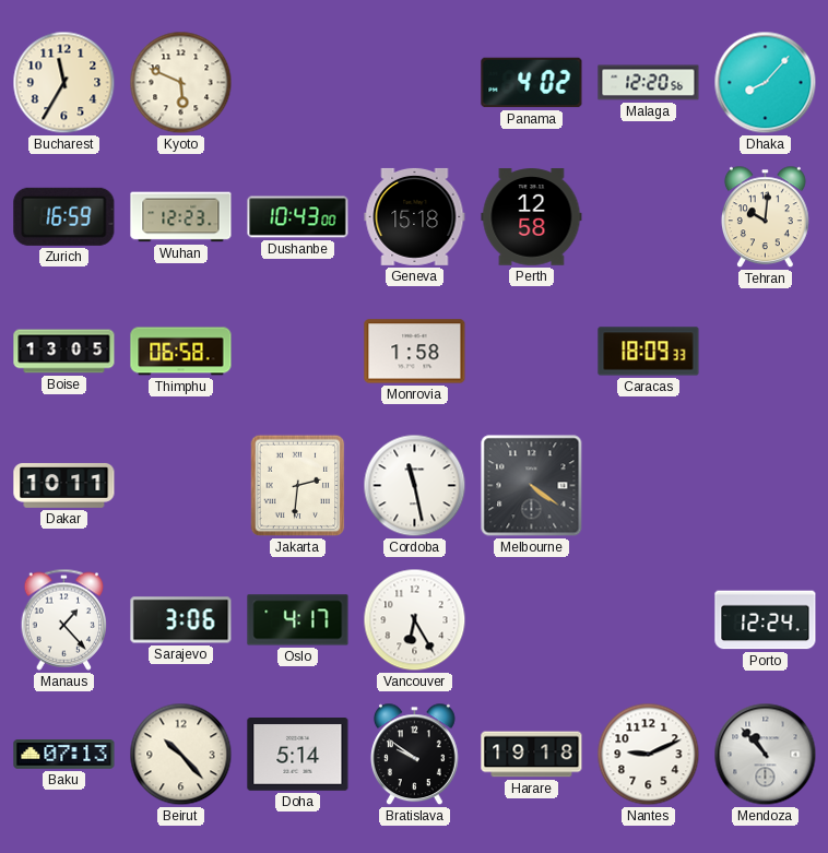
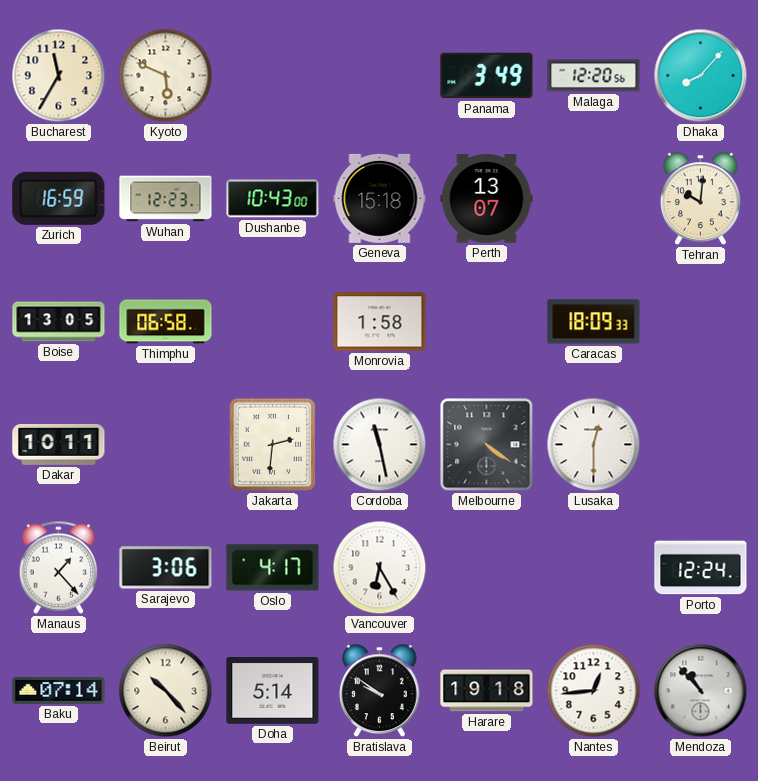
Panama: 4:02 -> 3:49
Perth: 12:58 -> 13:07
Lusaka: none -> 12:30
Baku: 07:13 -> 07:14
Nantes: 9:11 -> 12:44
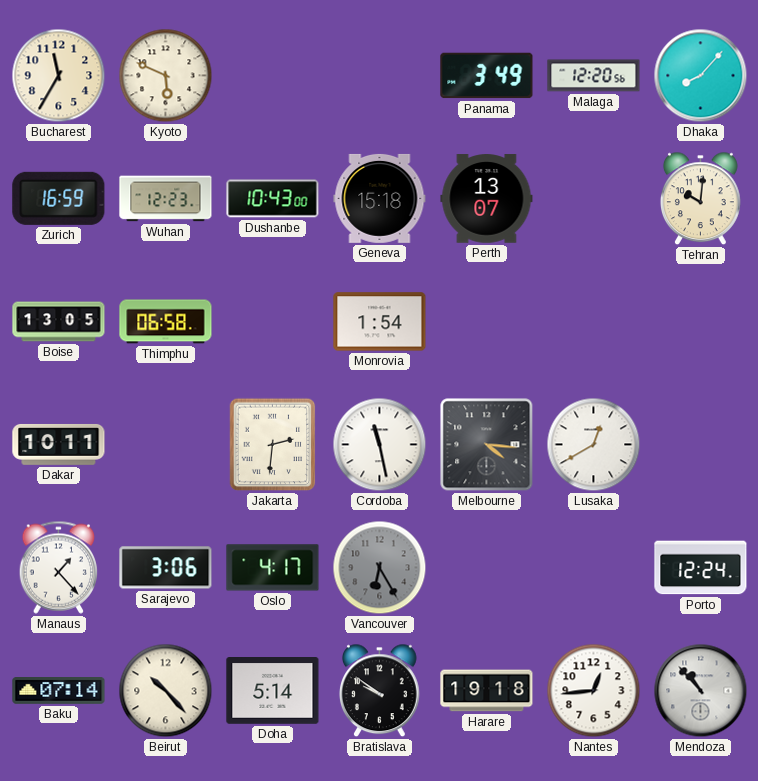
Monrovia: 1:58 -> 1:54
Caracas: 18:09 -> none
Melbourne: 4:21 -> 4:16
Lusaka: 12:30 -> 12:40
Vancouver dial: white -> grey
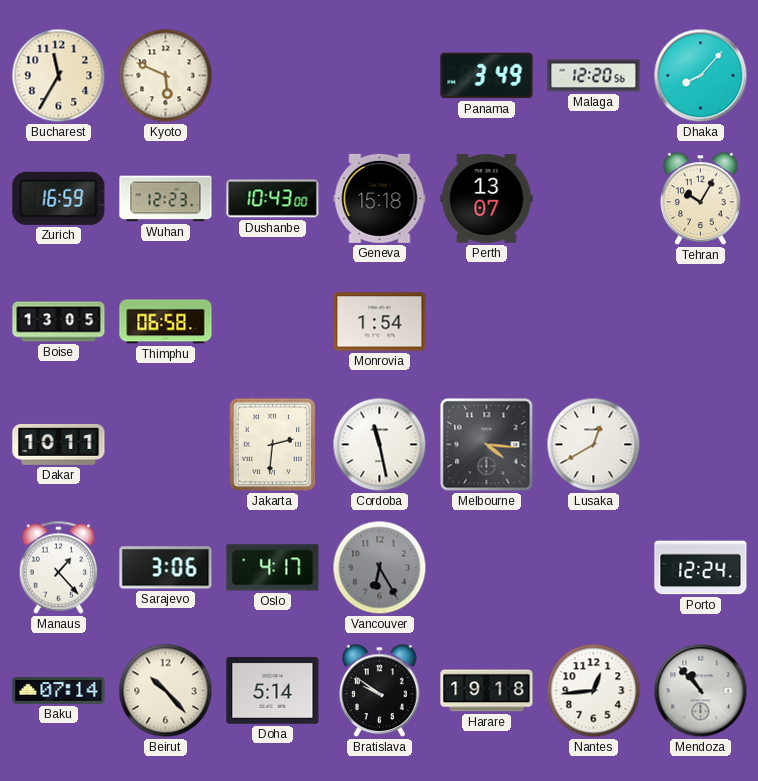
Tehran: 10:01 -> 10:05
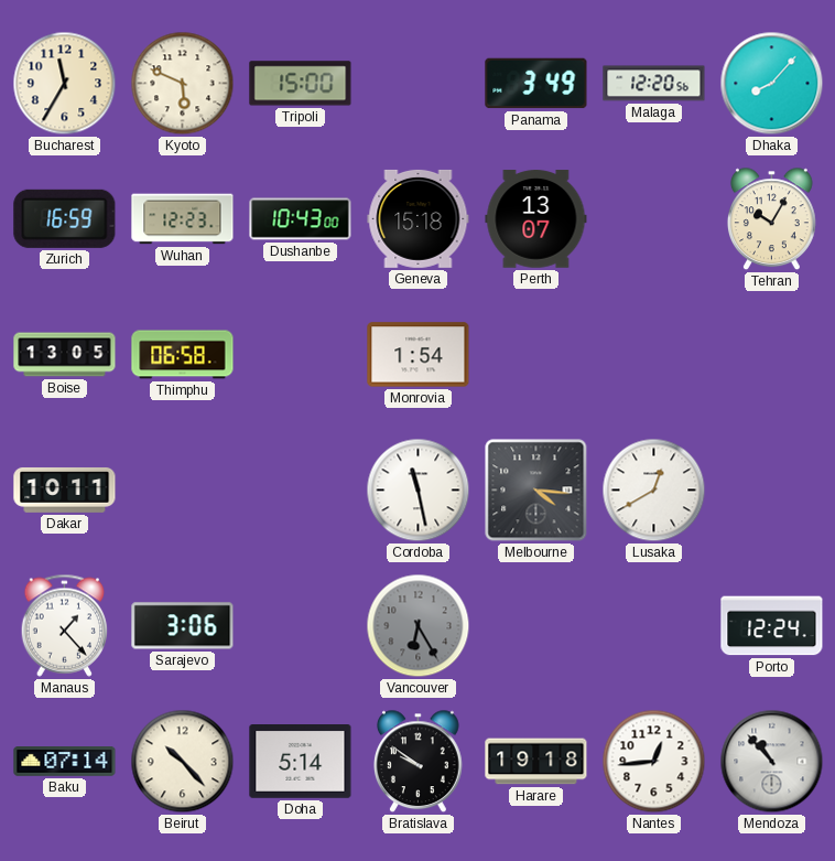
Tripoli: none -> 15:00
Jakarta: 2:31 -> none
Oslo: 4:17 -> none
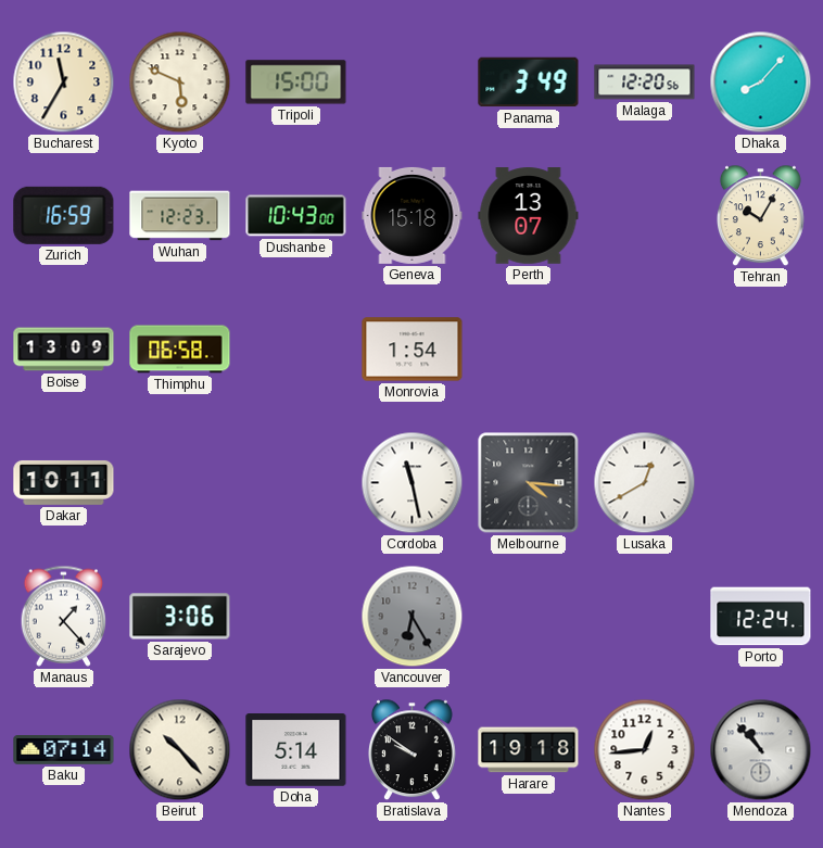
Boise: 13:05 -> 13:09
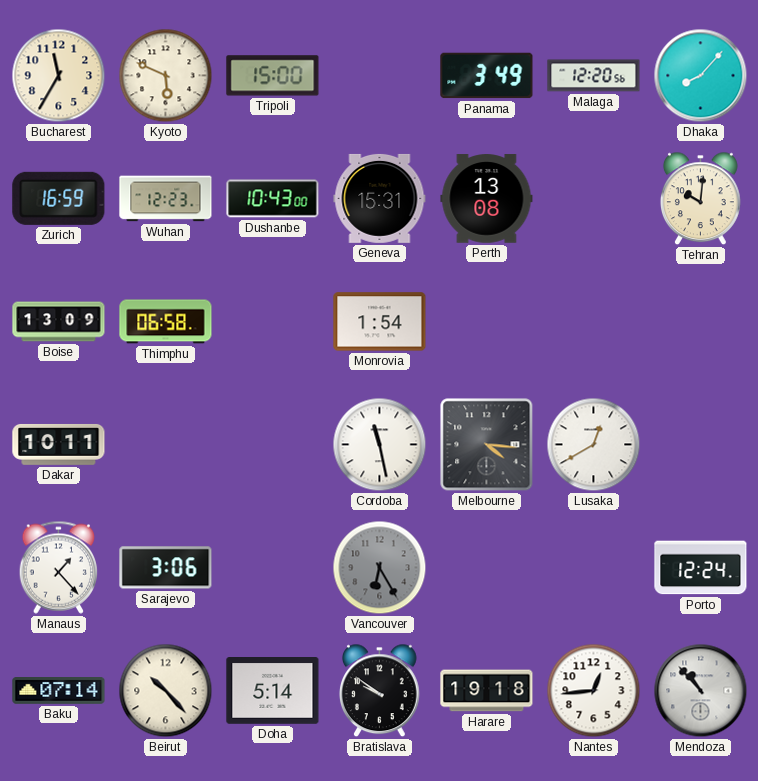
Geneva: 15:18 -> 15:31
Perth: 13:07 -> 13:08
Tehran: 10:05 -> 10:01
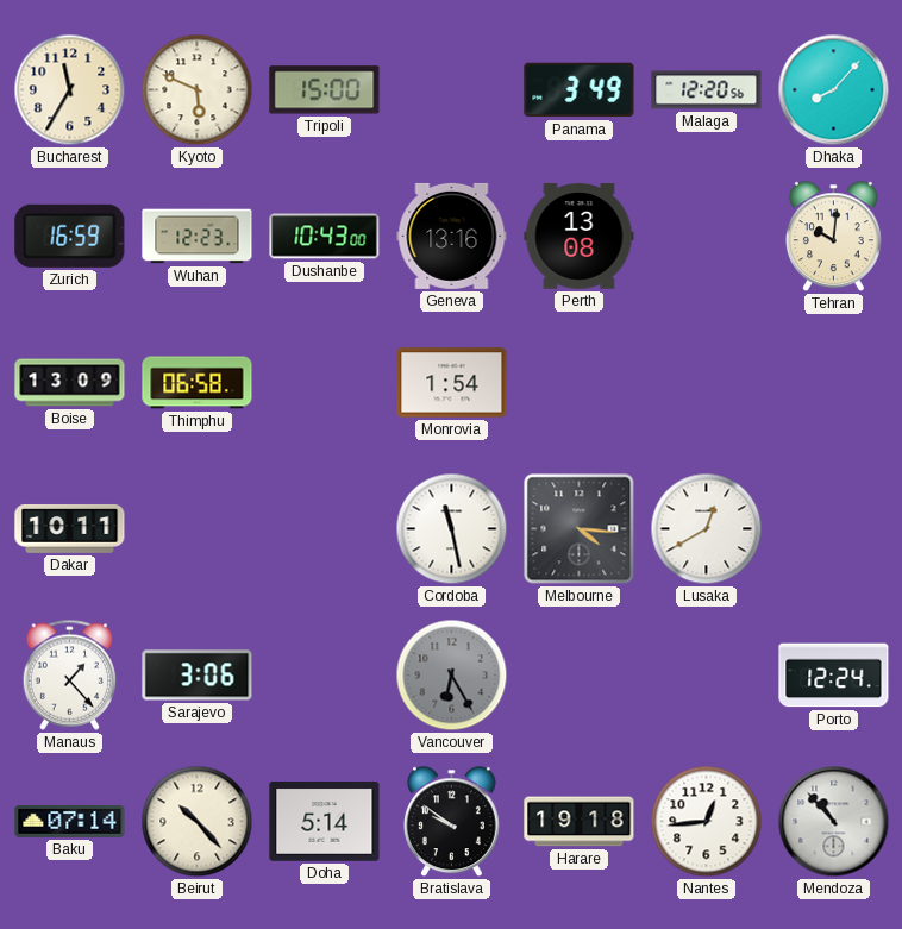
Geneva: 15:31 -> 13:16
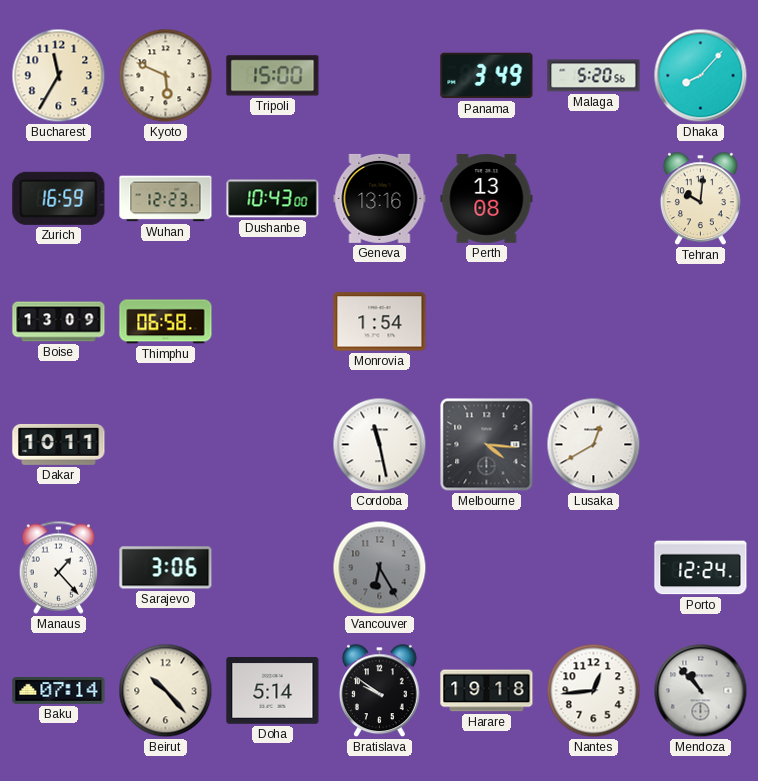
Malaga: 12:20 -> 5:20
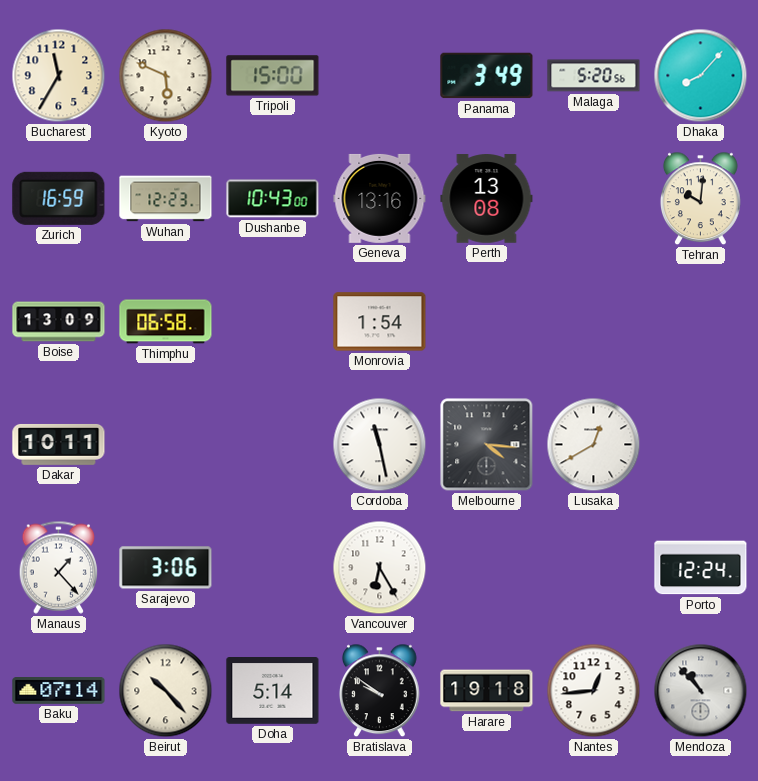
Vancouver dial: grey -> white
